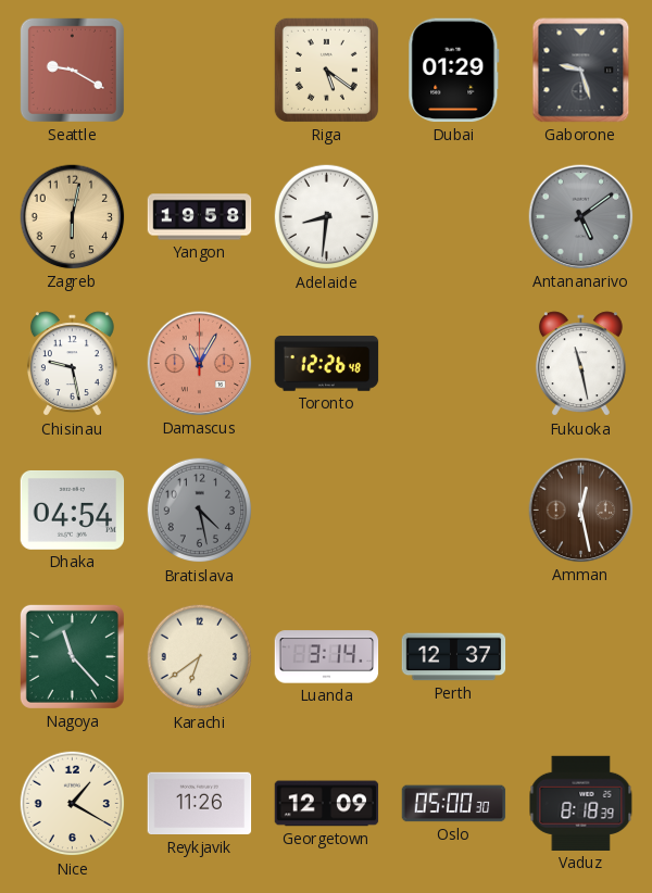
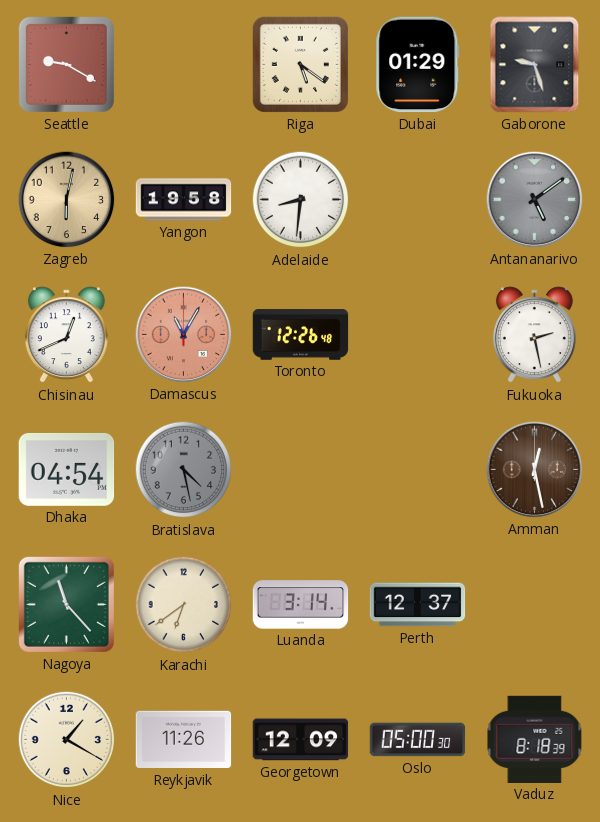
Chisinau: 9:28 -> 12:41
Fukuoka: 11:28 -> 2:28
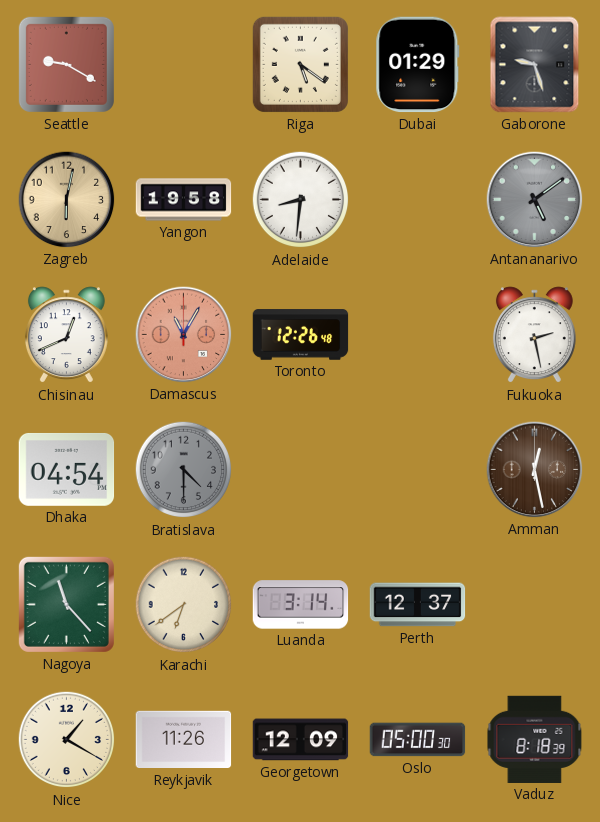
Bratislava: 4:28 -> 4:30
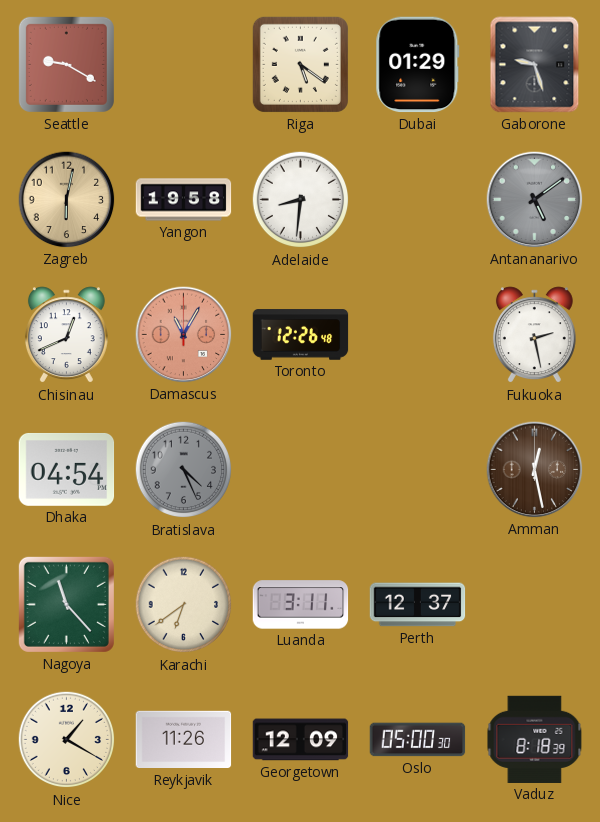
Bratislava: 4:30 -> 4:26
Luanda: 3:14 -> 3:11
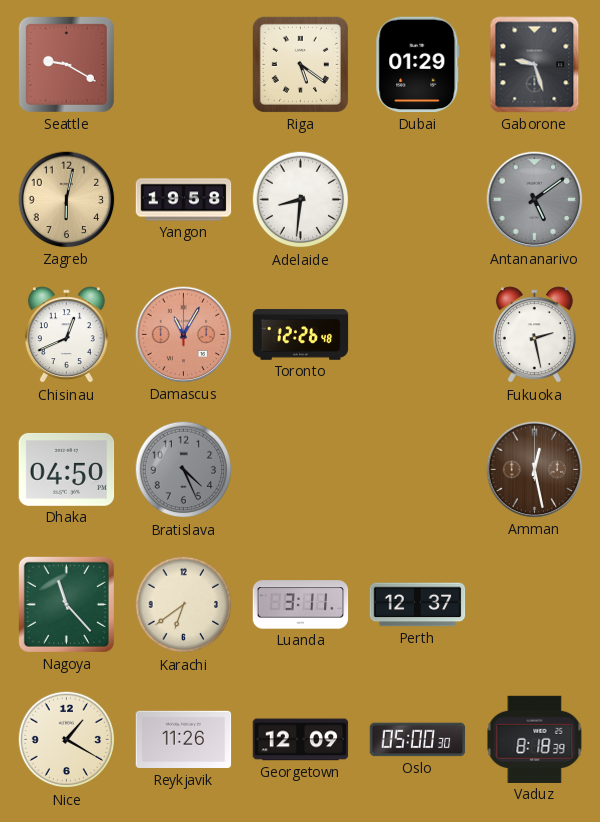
Dhaka: 04:54 -> 04:50
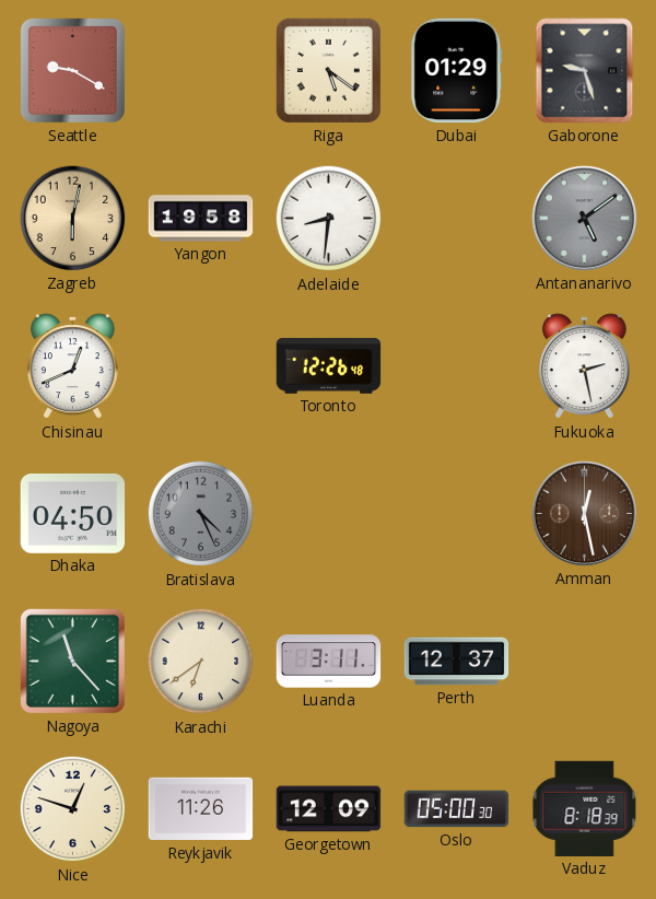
Damascus: 11:05 -> none
Nice: 1:20 -> 12:48
